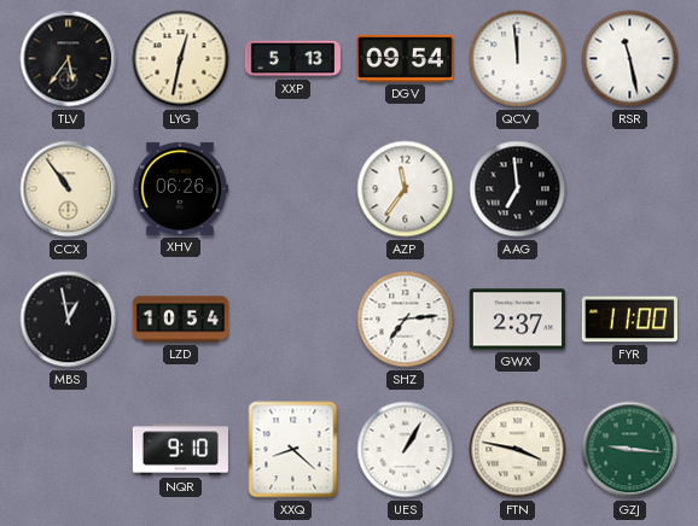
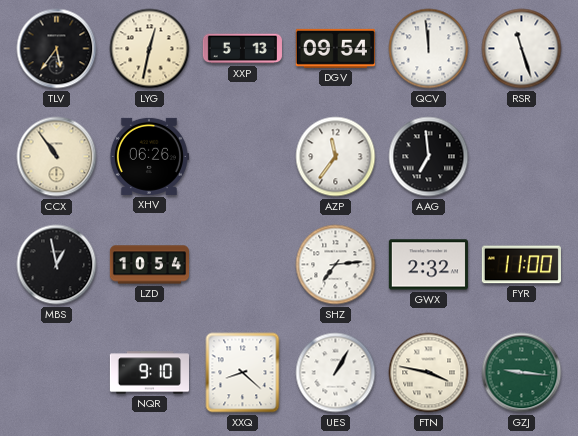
RSR: 11:28 -> 11:27
GWX: 2:37 -> 2:32
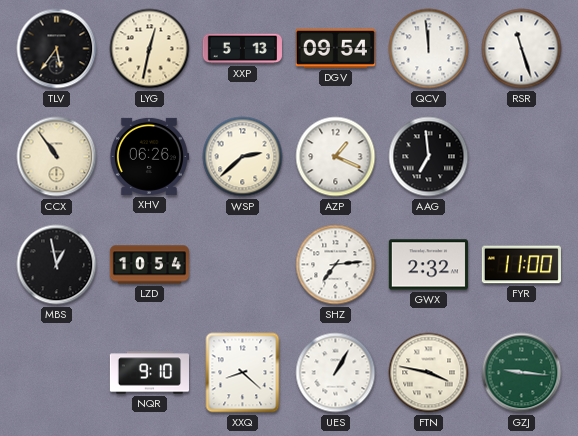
WSP: none -> 2:38
AZP: 11:36 -> 1:19
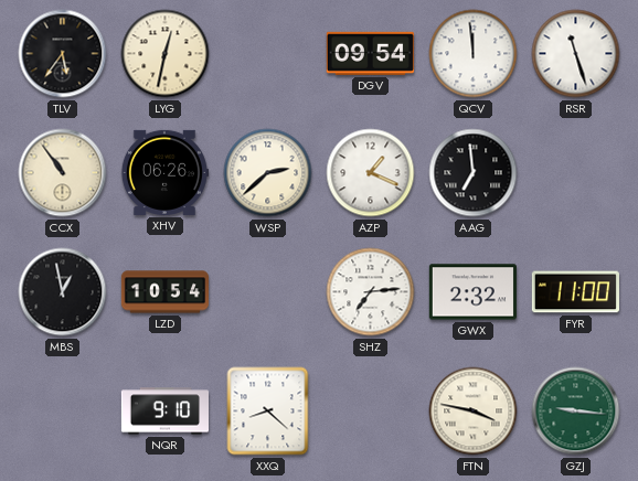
XXP: 5:13 -> none
UES: 1:05 -> none
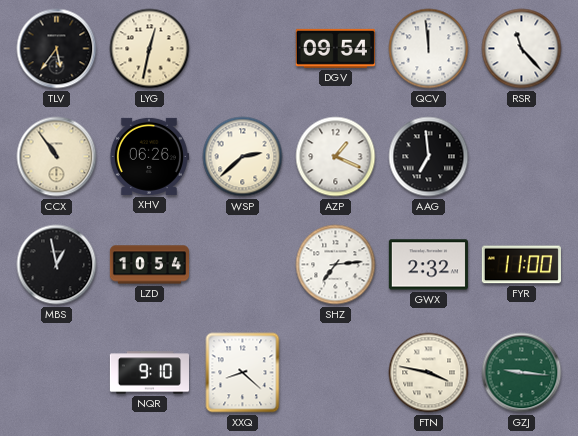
RSR: 11:27 -> 11:23
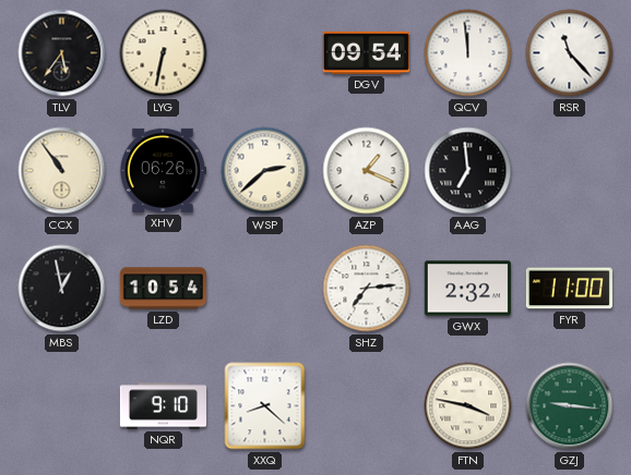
LYG: 12:32 -> 6:32
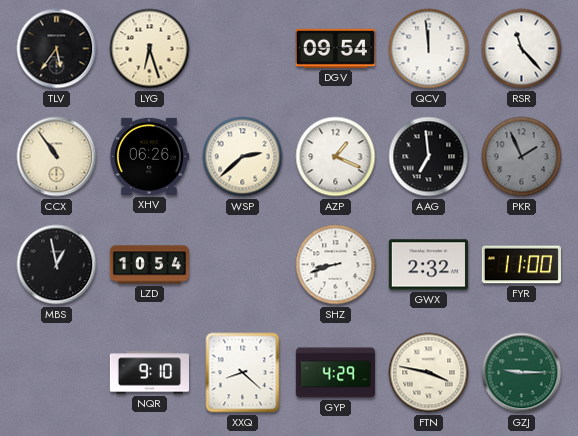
LYG: 6:32 -> 6:27
PKR: none -> 1:56
SHZ: 7:14 -> 8:42
GYP: none -> 4:29
GZJ: 9:16 -> 9:15
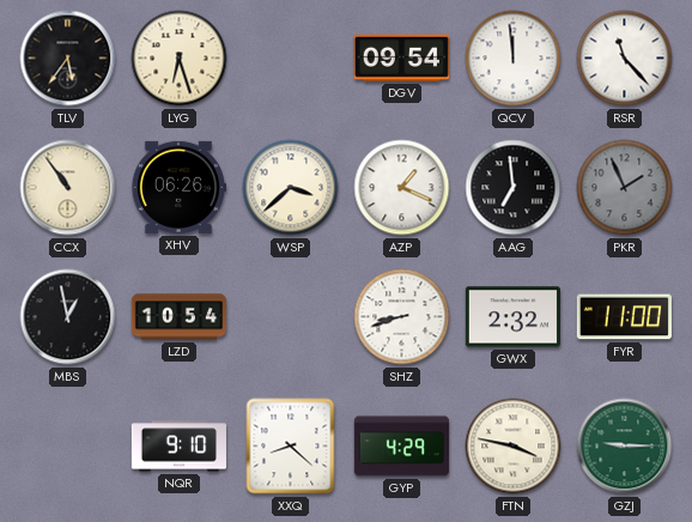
WSP: 2:38 -> 3:38
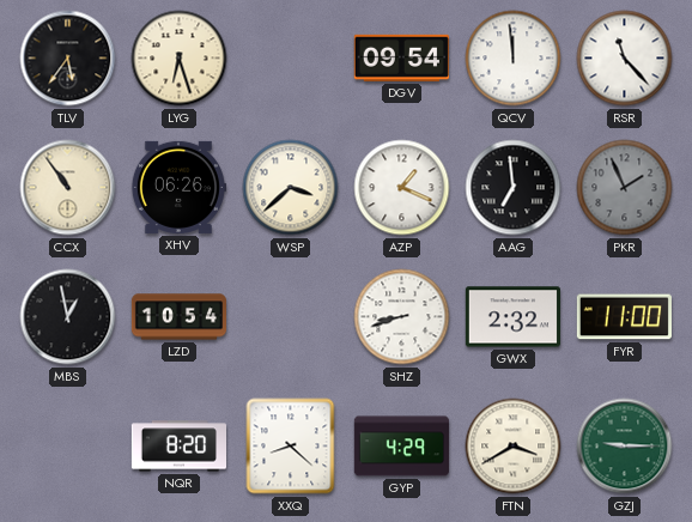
NQR: 9:10 -> 8:20
FTN: 3:47 -> 3:40
